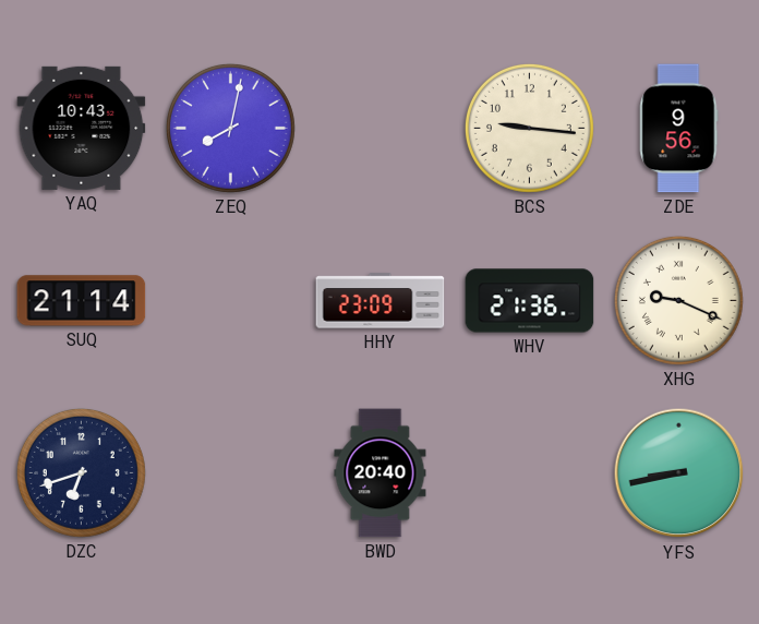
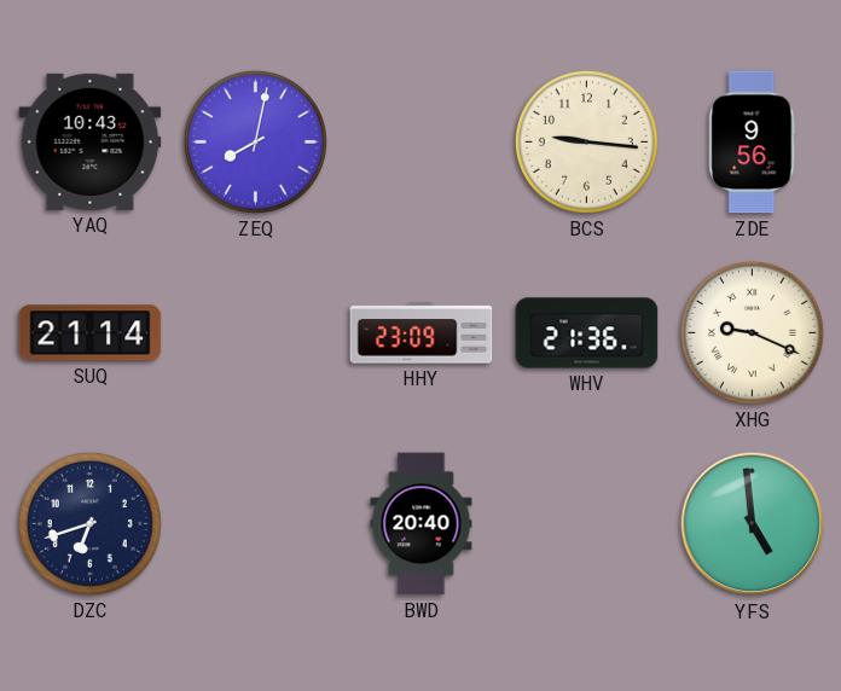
YFS: 8:43 -> 4:59
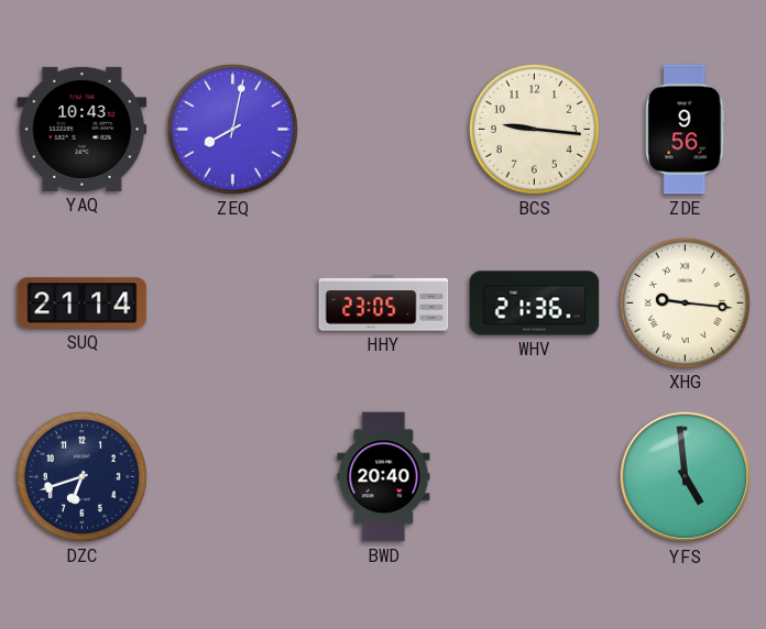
HHY: 23:09 -> 23:05
XHG: 9:19 -> 9:16
